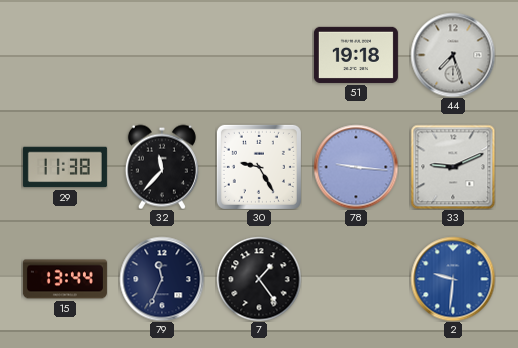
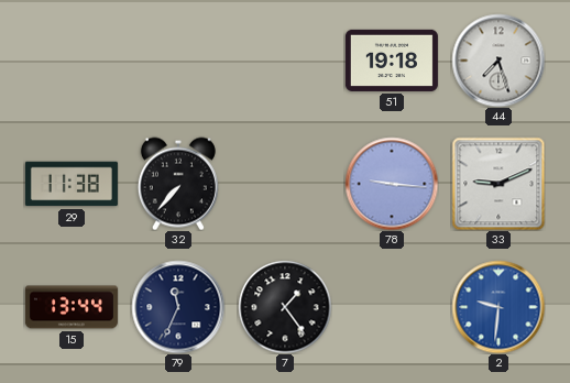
32: 11:37 -> 7:37
30: 9:25 -> none
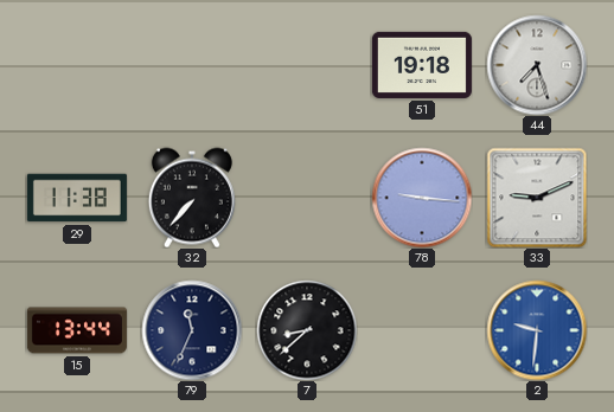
7: 1:24 -> 8:38
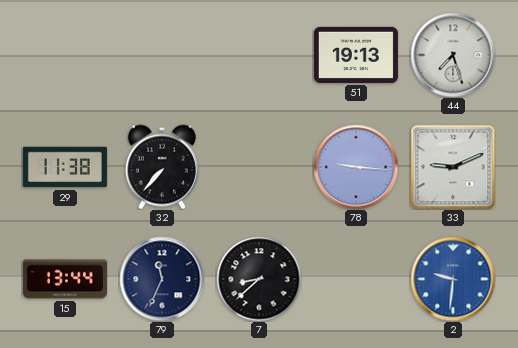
51: 19:18 -> 19:13
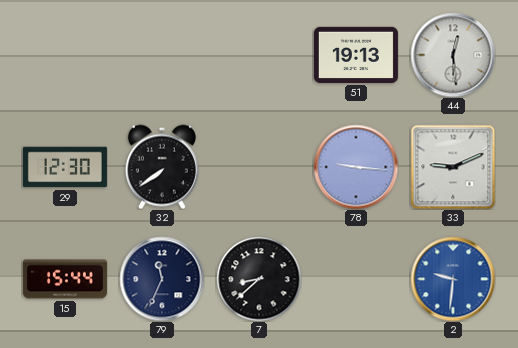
44: 7:27 -> 12:29
29: 11:38 -> 12:30
32: 7:37 -> 7:39
15: 13:44 -> 15:44
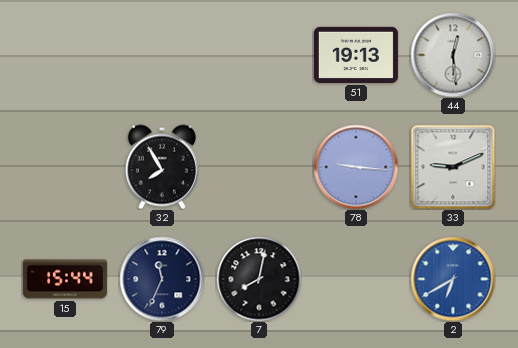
29: 12:30 -> none
32: 7:39 -> 7:55
7: 8:38 -> 8:02
2: 9:31 -> 6:40
